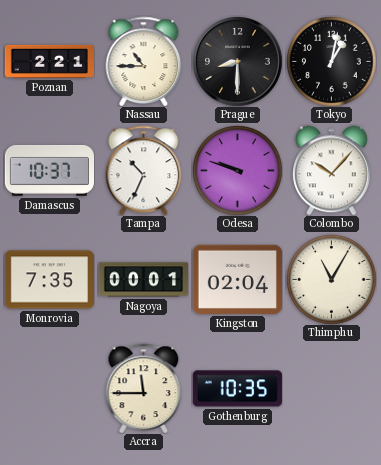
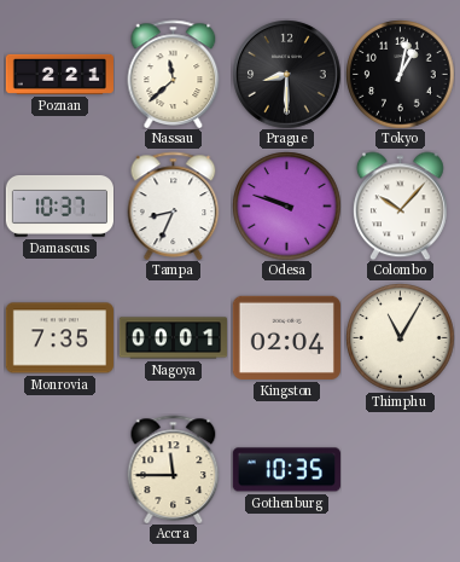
Nassau: 10:45 -> 11:38
Tampa: 10:34 -> 8:34
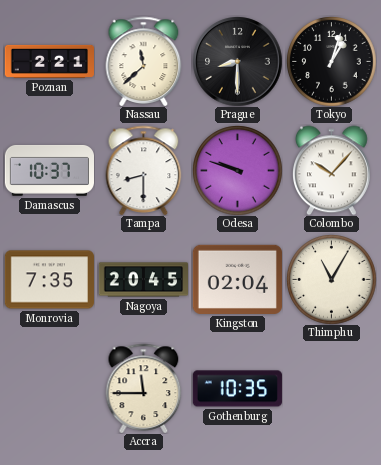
Tokyo: 1:02 -> 1:03
Tampa: 8:34 -> 8:30
Nagoya: 00:01 -> 20:45
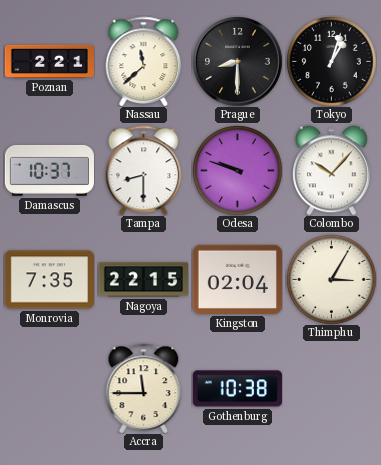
Nagoya: 20:45 -> 22:15
Thimphu: 11:05 -> 3:05
Gothenburg: 10:35 -> 10:38
